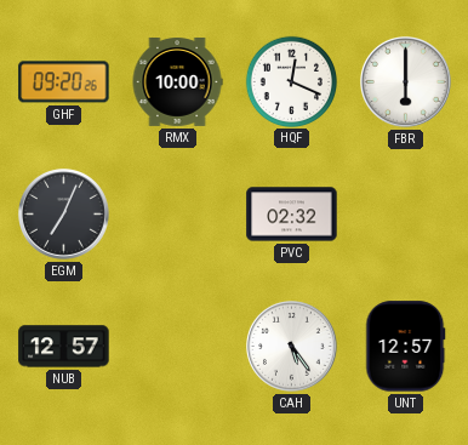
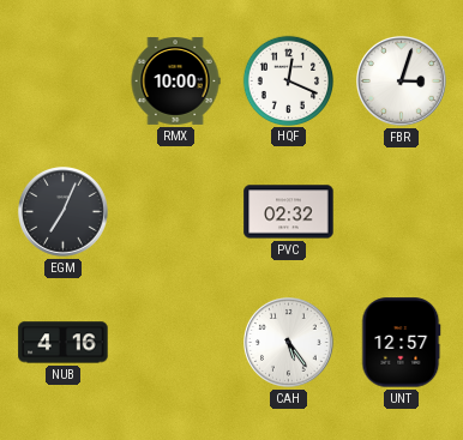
GHF: 09:20 -> none
FBR: 6:00 -> 3:03
NUB: 12:57 -> 4:16
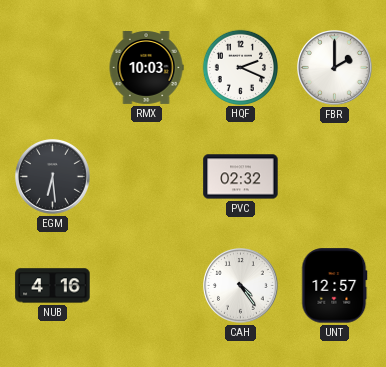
RMX: 10:00 -> 10:03
HQF: 12:19 -> 2:19
FBR: 3:03 -> 2:00
EGM: 7:04 -> 6:29
CAH: 5:24 -> 4:24
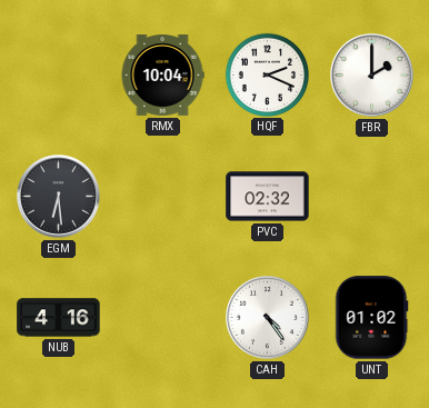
RMX: 10:03 -> 10:04
UNT: 12:57 -> 01:02
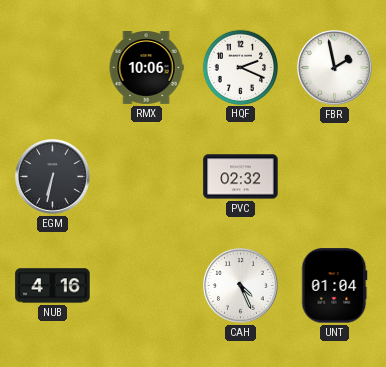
RMX: 10:04 -> 10:06
FBR: 2:00 -> 1:58
EGM: 6:29 -> 6:32
CAH: 4:24 -> 4:26
UNT: 01:02 -> 01:04
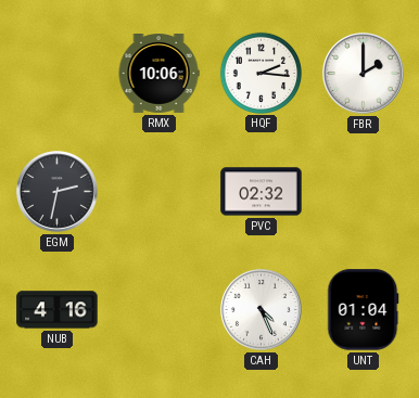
HQF: 2:19 -> 2:16
FBR: 1:58 -> 2:00
EGM: 6:32 -> 2:32
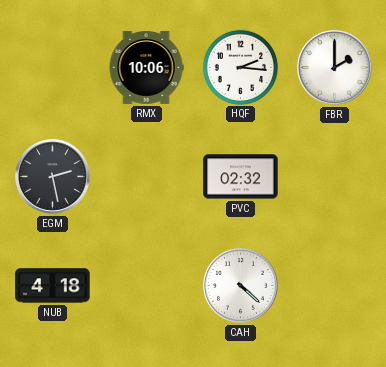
EGM: 2:32 -> 2:28
NUB: 4:16 -> 4:18
CAH: 4:26 -> 4:22
UNT: 01:04 -> none
